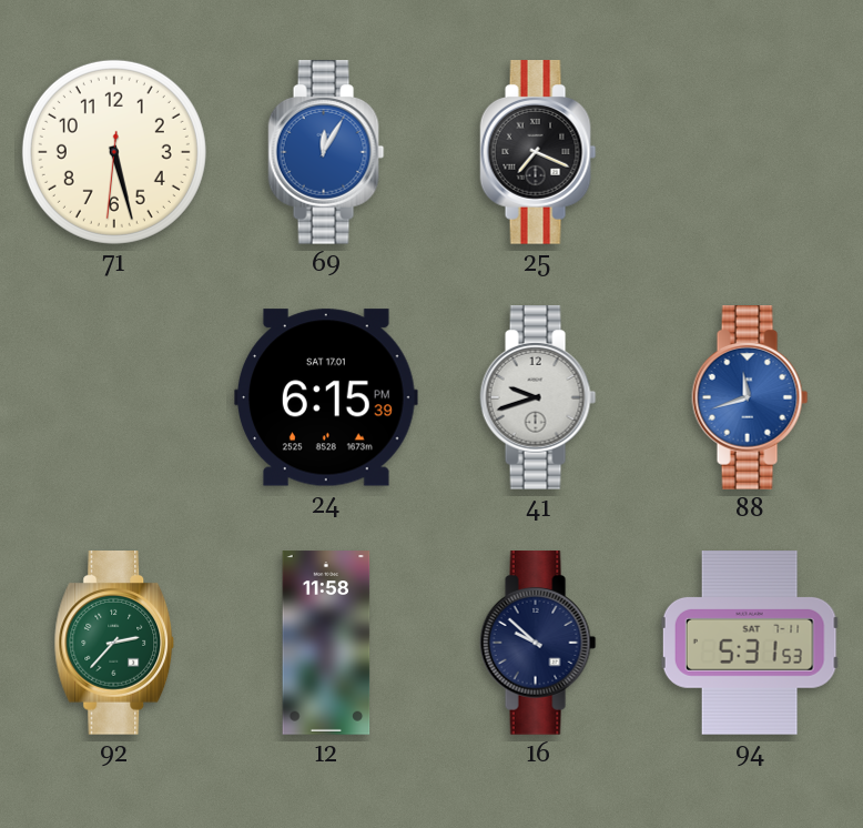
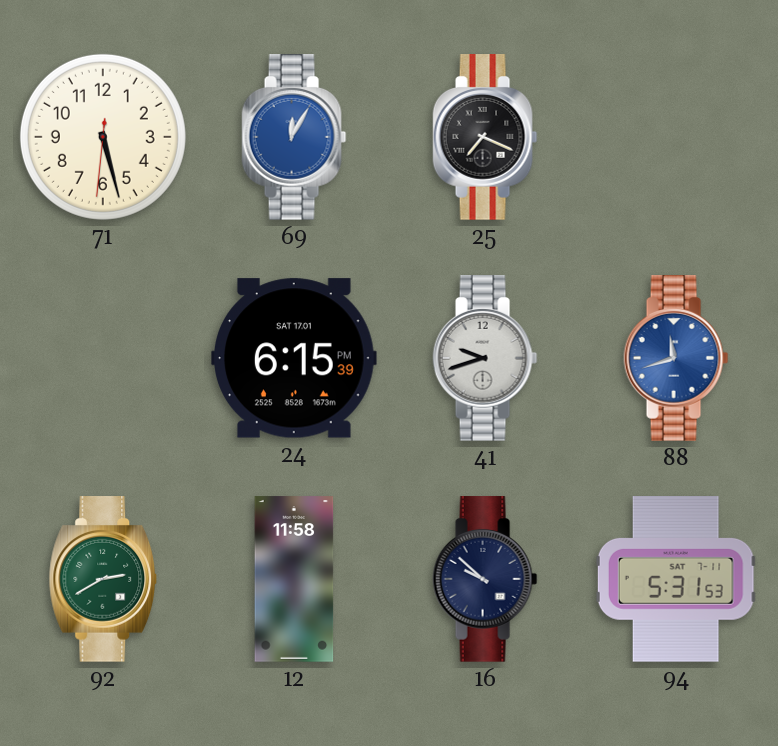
92: 2:37 -> 2:40
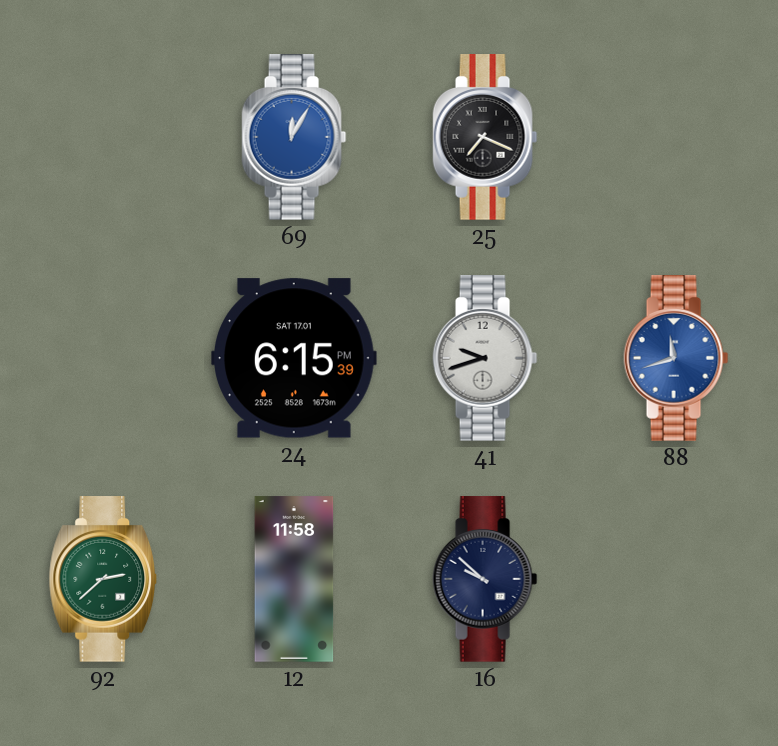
71: 5:27 -> none
92: 2:40 -> 2:38
94: 5:31 -> none
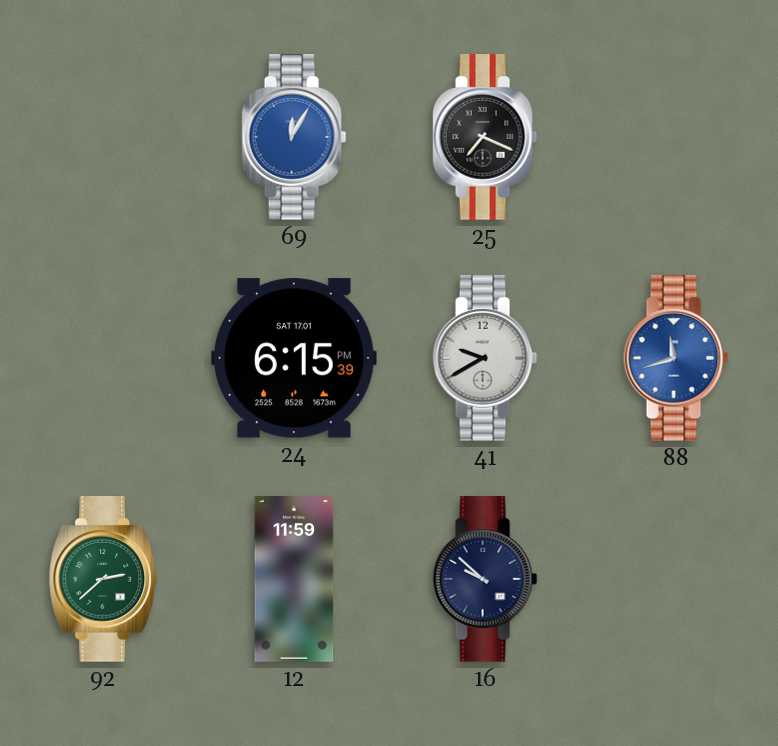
41: 9:42 -> 9:40
12: 11:58 -> 11:59
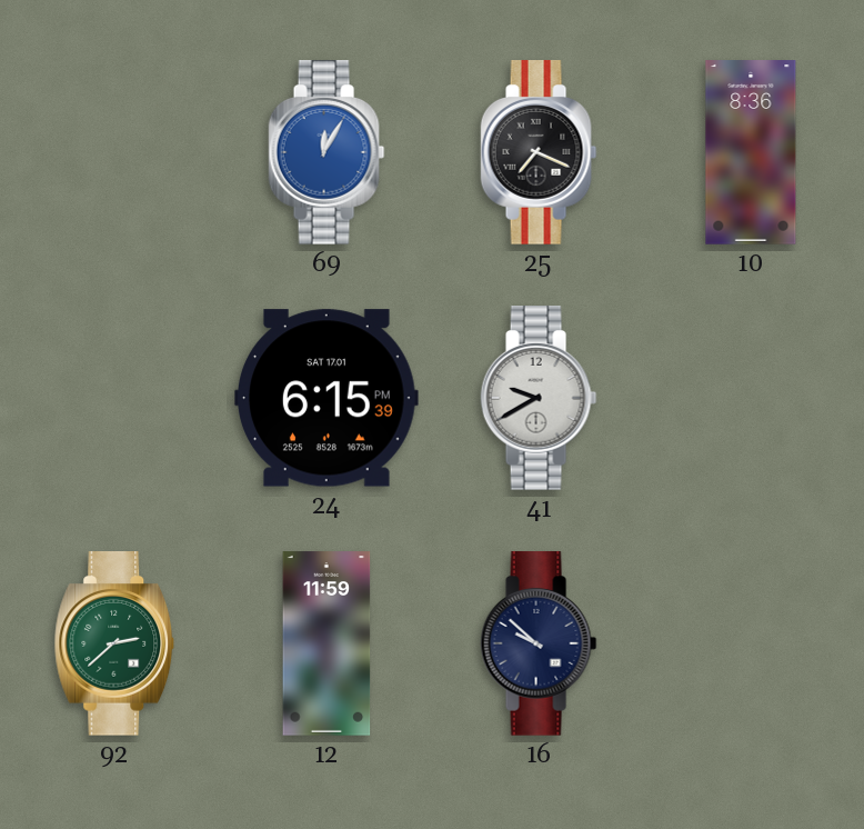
10: none -> 8:36
88: 11:42 -> none
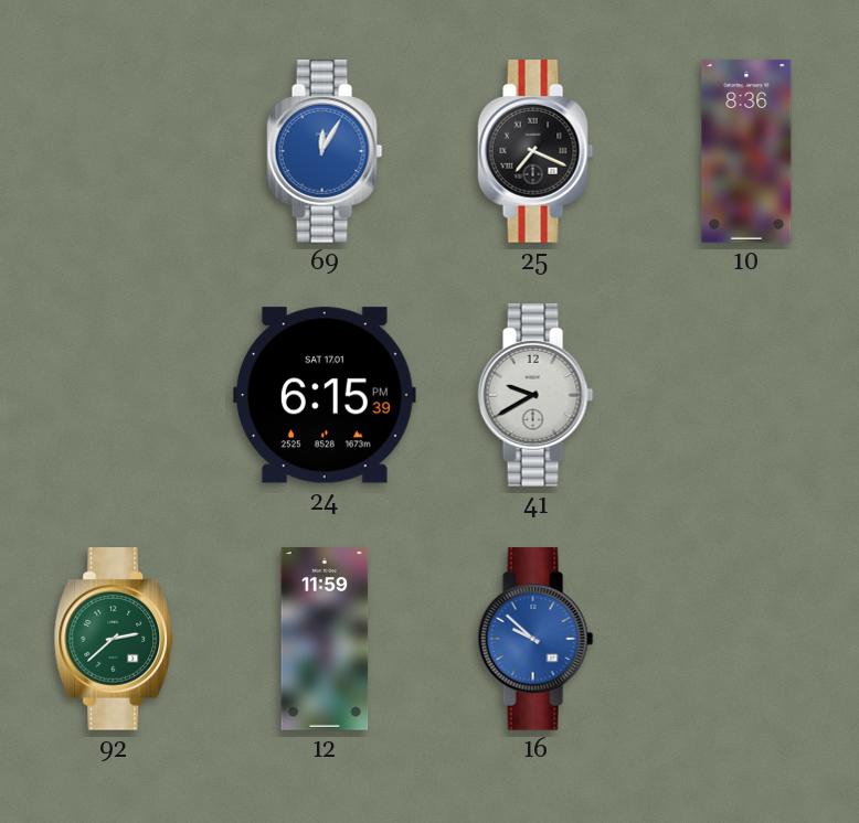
16 dial: navy -> blue
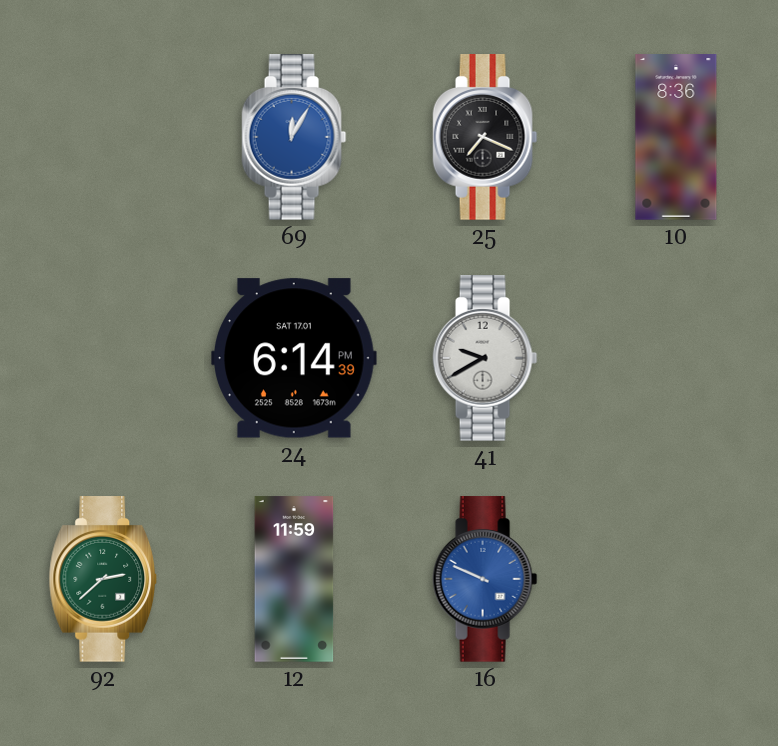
24: 6:15 -> 6:14
16: 9:52 -> 9:49
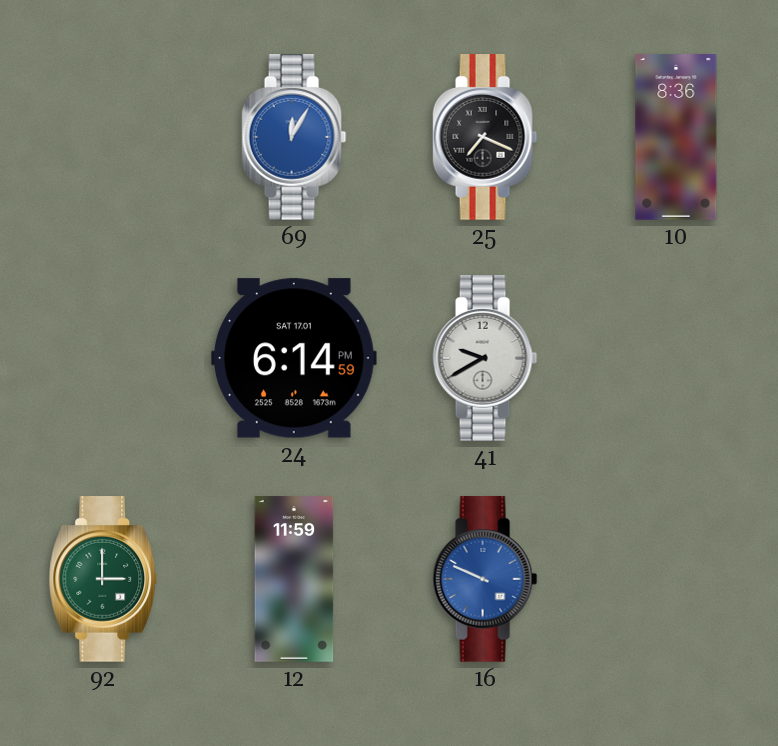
24: 6:14:39 PM -> 6:14:59 PM
92: 2:38 -> 3:00
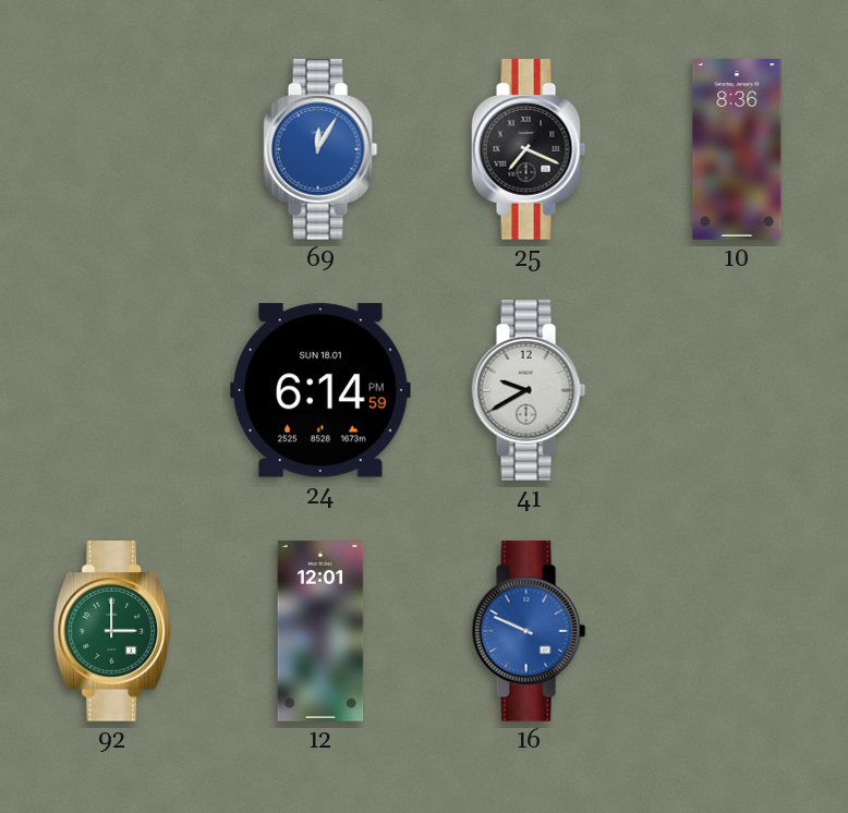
24 date: SAT 17.01 -> SUN 18.01
12: 11:59 -> 12:01
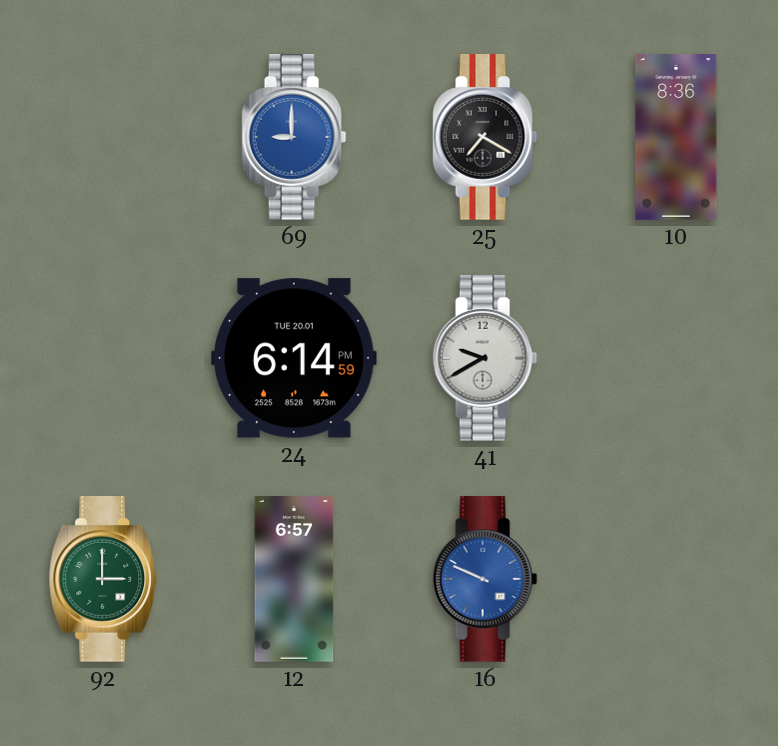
69: 12:05 -> 9:00
25: 7:19 -> 7:20
24 date: SUN 18.01 -> TUE 20.01
12: 12:01 -> 6:57
